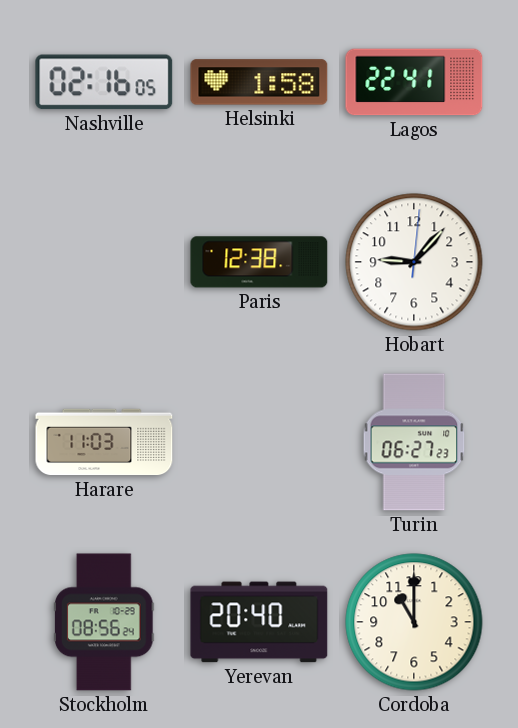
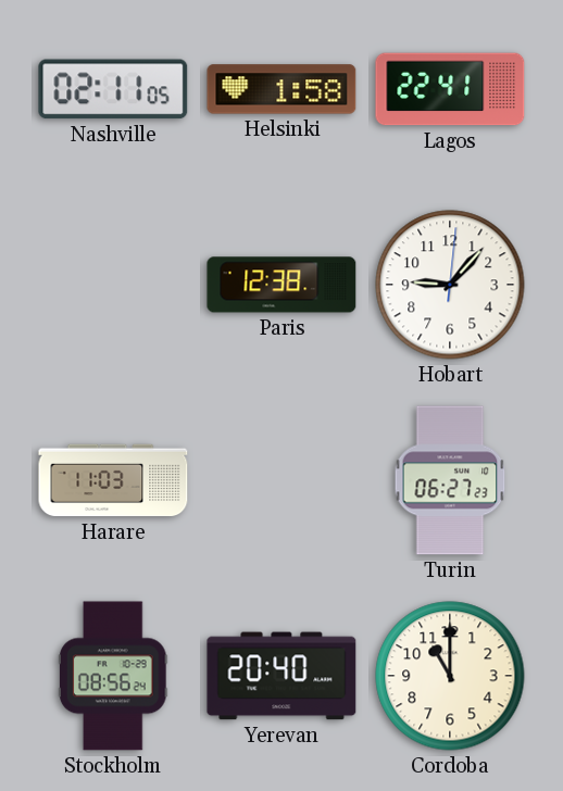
Nashville: 02:16 -> 02:11
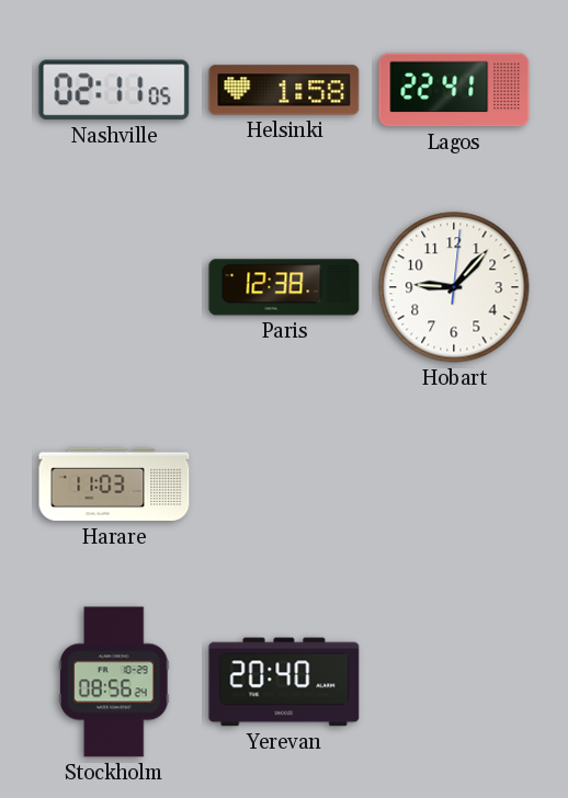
Turin: 06:27 -> none
Cordoba: 11:00 -> none
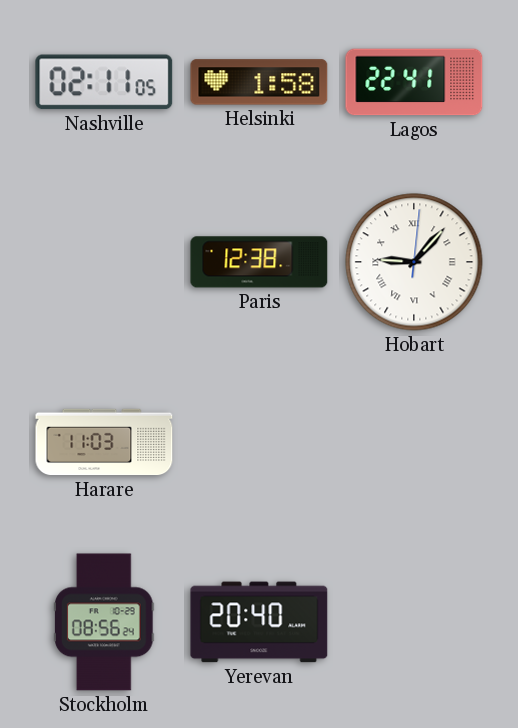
Hobart numerals: Arabic -> Roman
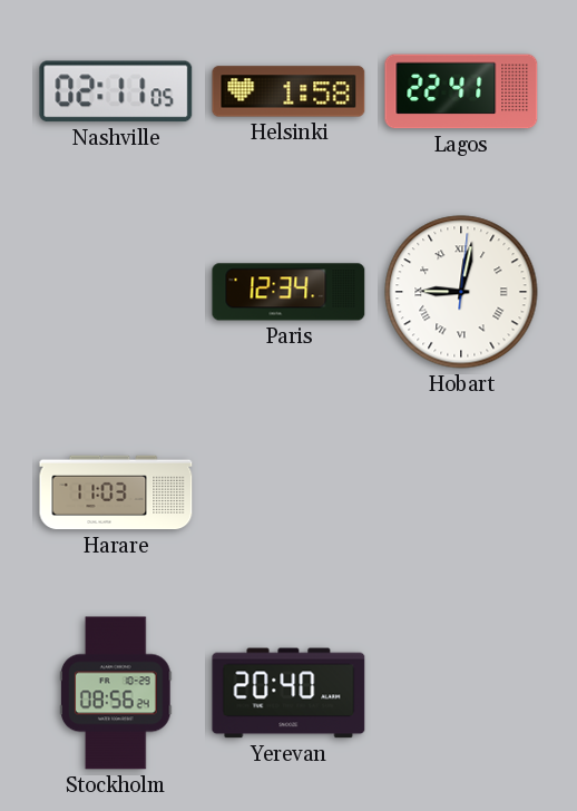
Paris: 12:38 -> 12:34
Hobart: 9:07 -> 9:02
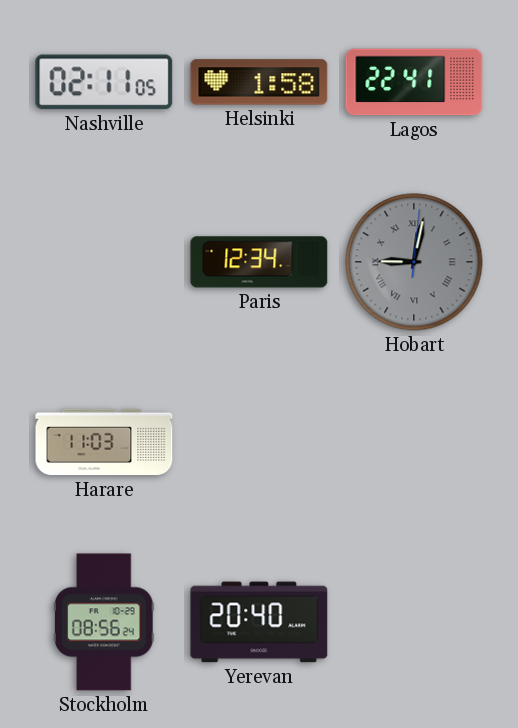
Hobart dial: white -> grey
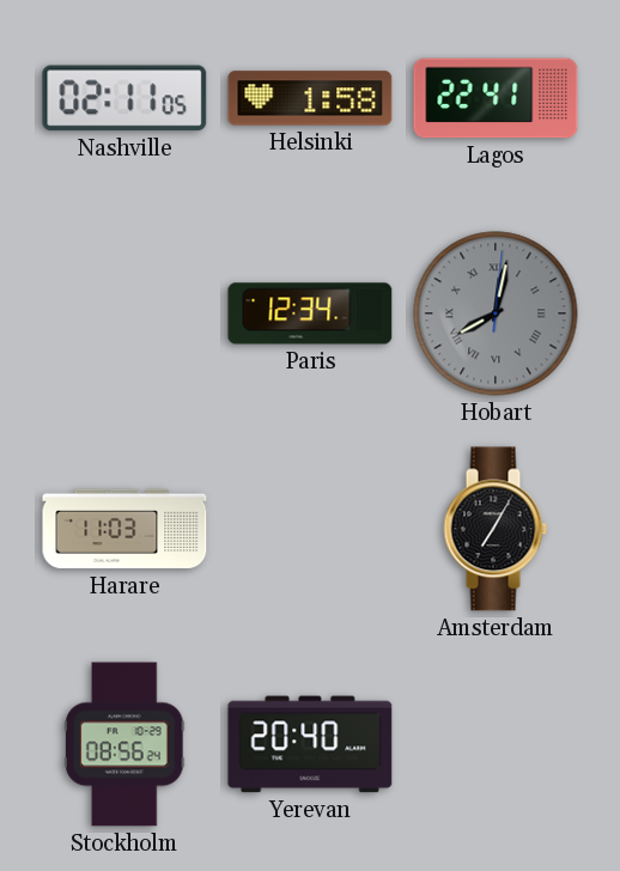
Hobart: 9:02 -> 8:02
Amsterdam: none -> 7:05
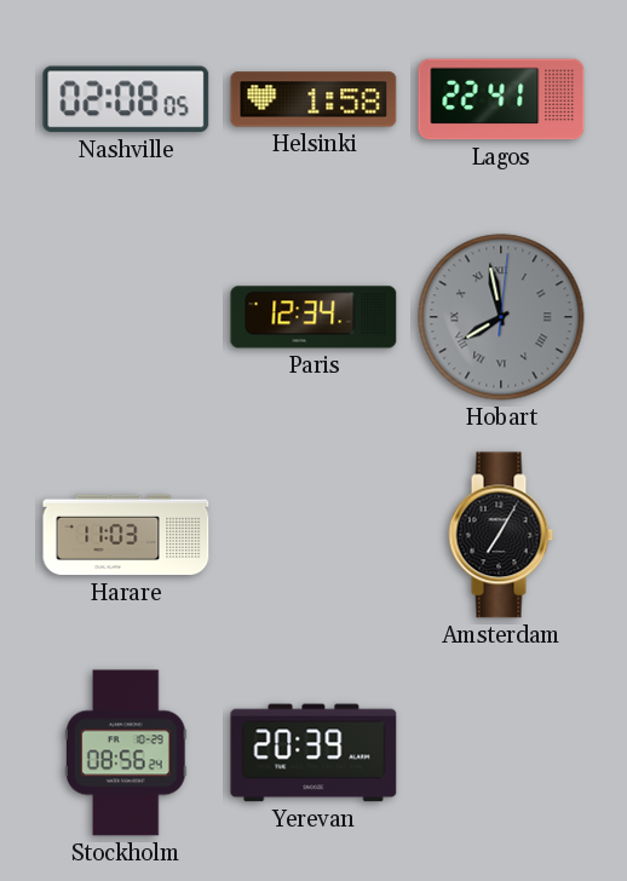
Nashville: 02:11 -> 02:08
Hobart: 8:02 -> 7:58
Yerevan: 20:40 -> 20:39
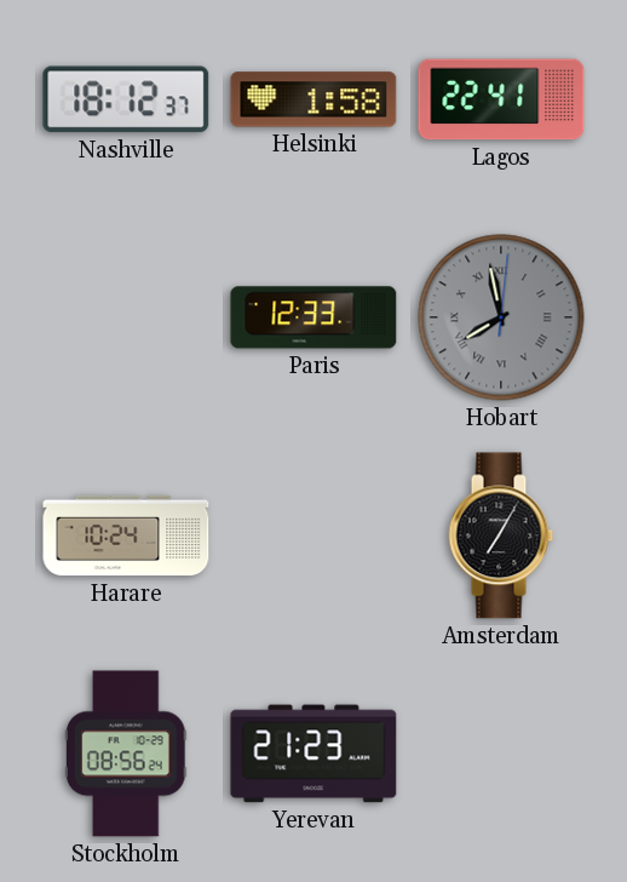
Nashville: 02:08 -> 18:12
Paris: 12:34 -> 12:33
Harare: 11:03 -> 10:24
Yerevan: 20:39 -> 21:23
